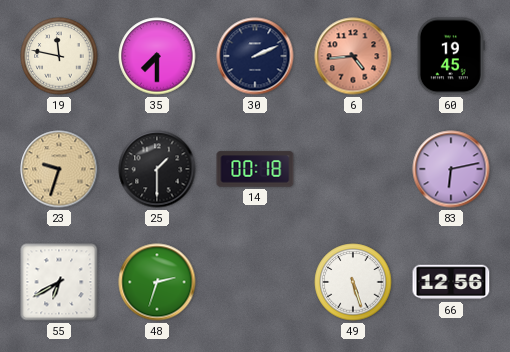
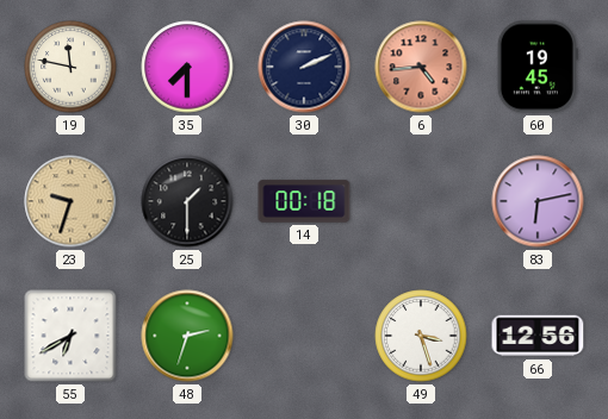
49: 5:27 -> 3:27
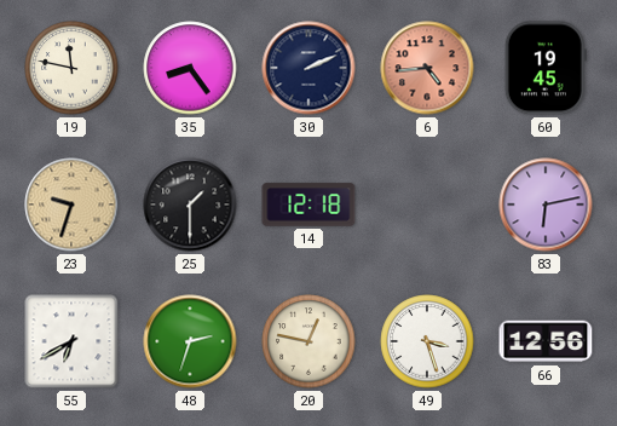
35: 7:30 -> 8:24
14: 00:18 -> 12:18
20: none -> 12:47
